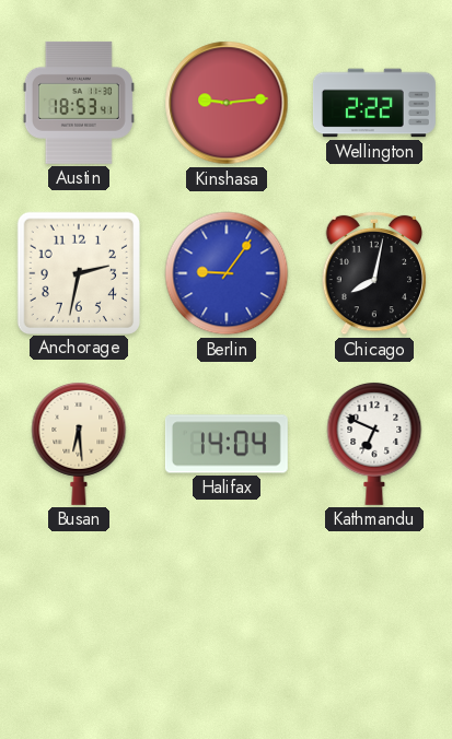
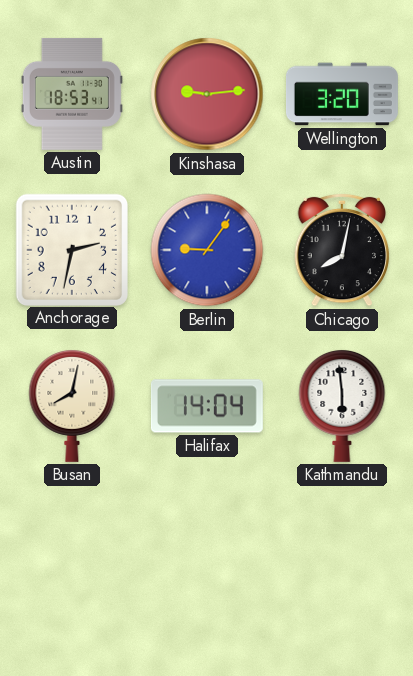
Wellington: 2:22 -> 3:20
Busan: 6:29 -> 8:02
Kathmandu: 6:49 -> 5:59
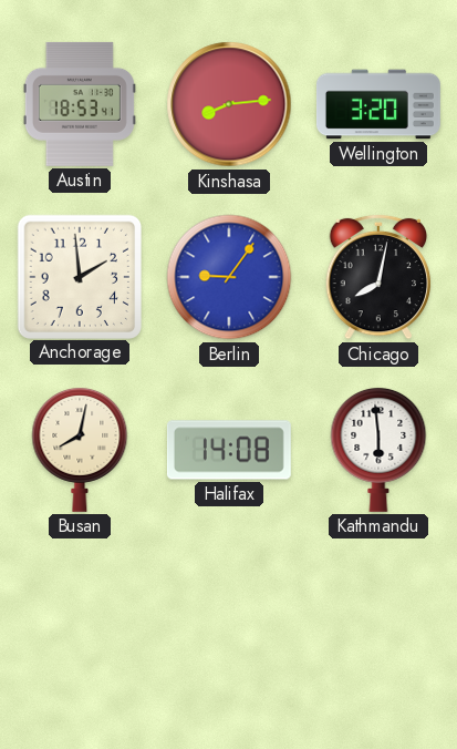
Kinshasa: 9:14 -> 8:14
Anchorage: 2:32 -> 1:59
Halifax: 14:04 -> 14:08
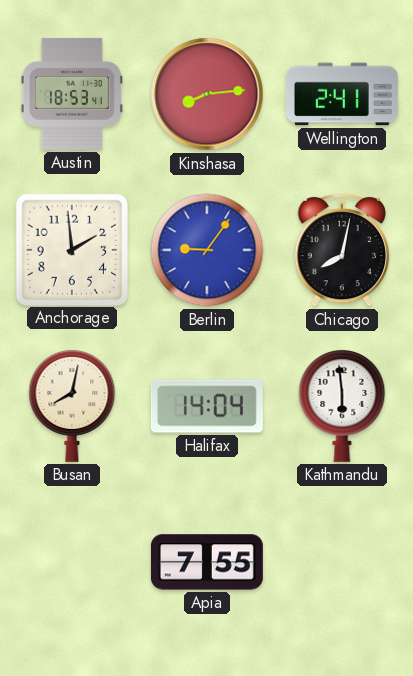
Wellington: 3:20 -> 2:41
Halifax: 14:08 -> 14:04
Apia: none -> 7:55
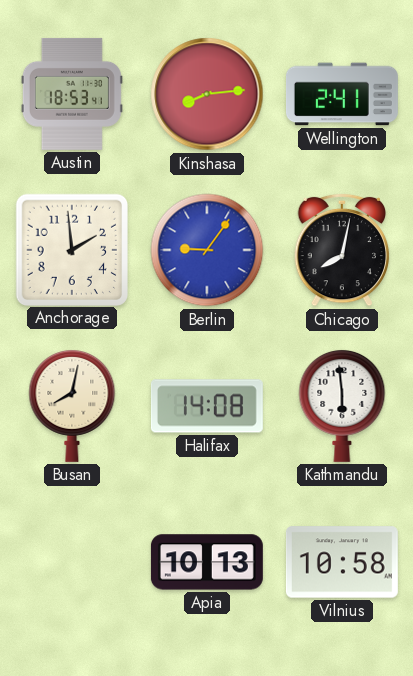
Halifax: 14:04 -> 14:08
Apia: 7:55 -> 10:13
Vilnius: none -> 10:58
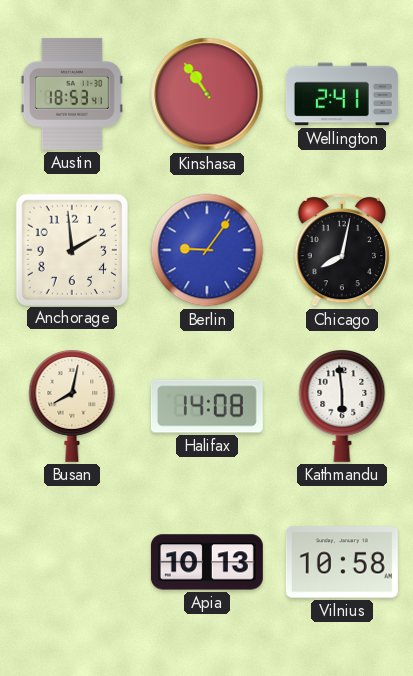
Kinshasa: 8:14 -> 10:54
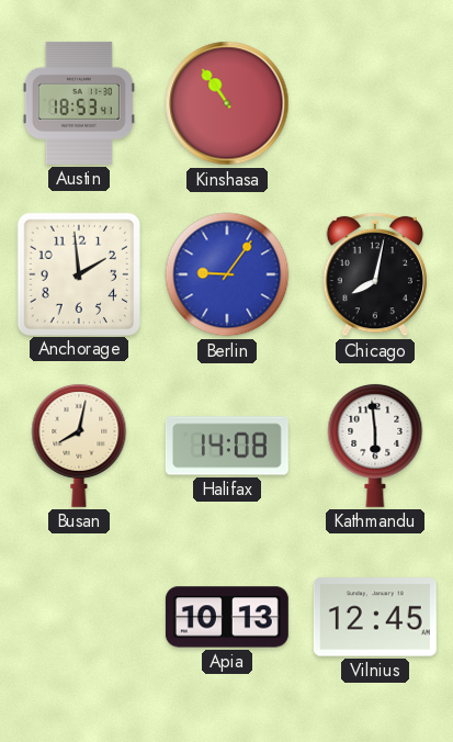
Wellington: 2:41 -> none
Vilnius: 10:58 -> 12:45
